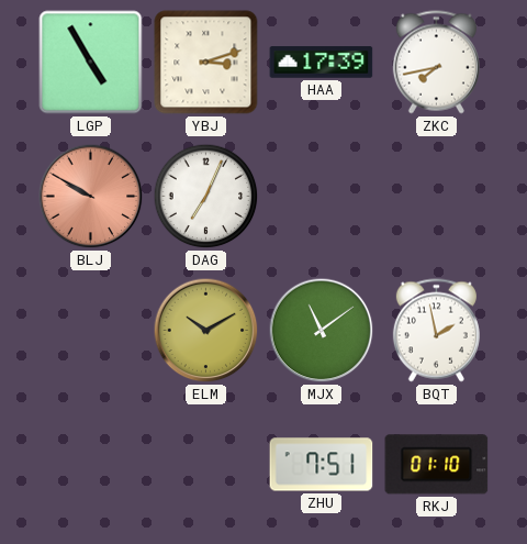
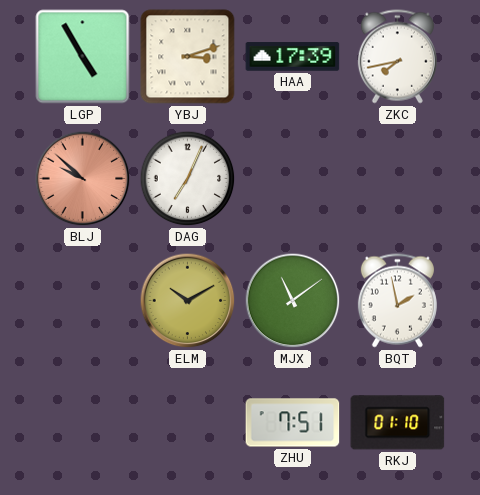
BLJ: 9:50 -> 9:52
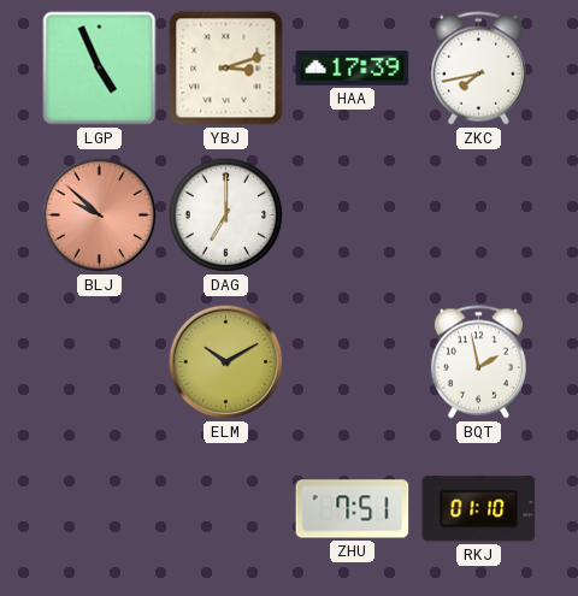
LGP: 4:55 -> 4:56
DAG: 7:04 -> 7:00
MJX: 11:09 -> none
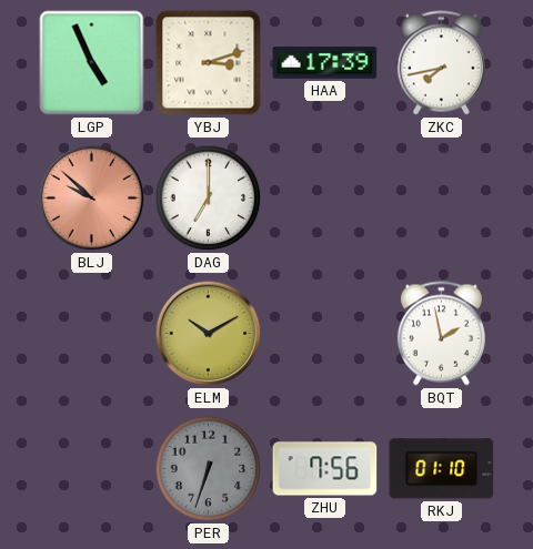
PER: none -> 6:33
ZHU: 7:51 -> 7:56
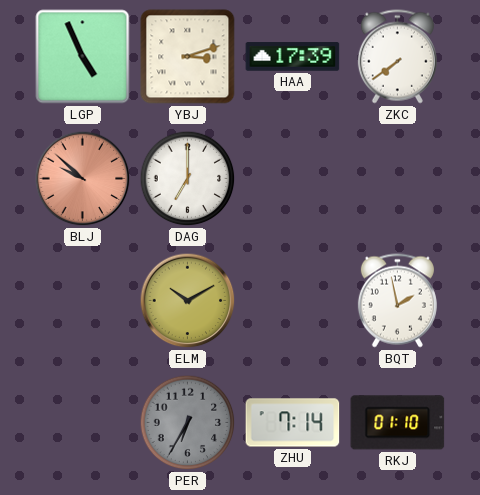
ZKC: 7:43 -> 7:39
PER: 6:33 -> 6:35
ZHU: 7:56 -> 7:14
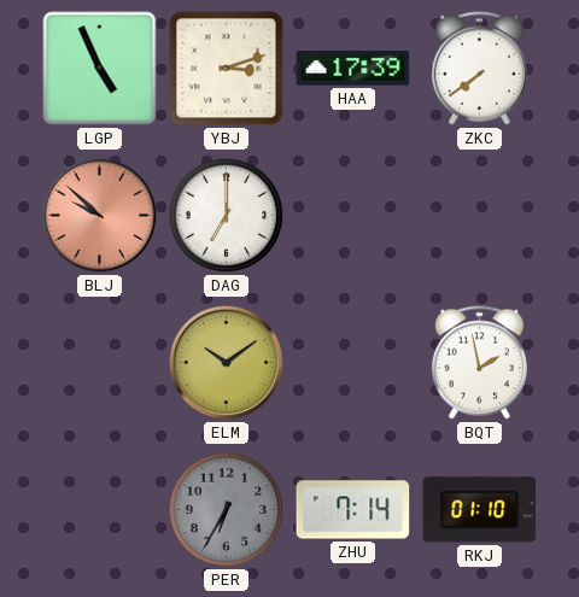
ELM: 10:10 -> 10:09
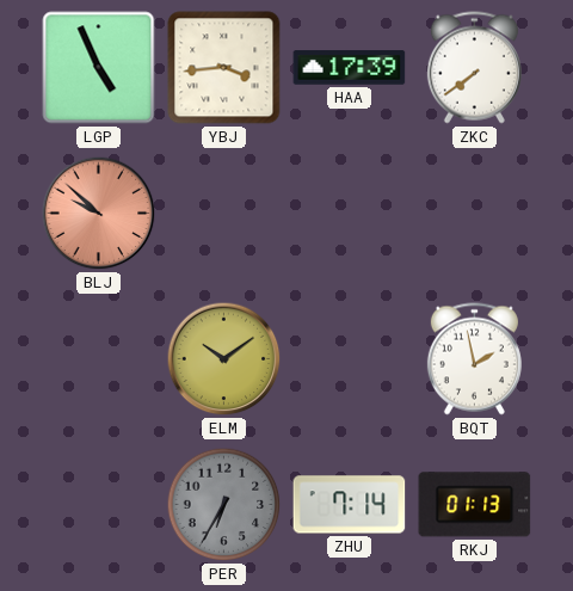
YBJ: 3:12 -> 3:44
DAG: 7:00 -> none
RKJ: 01:10 -> 01:13
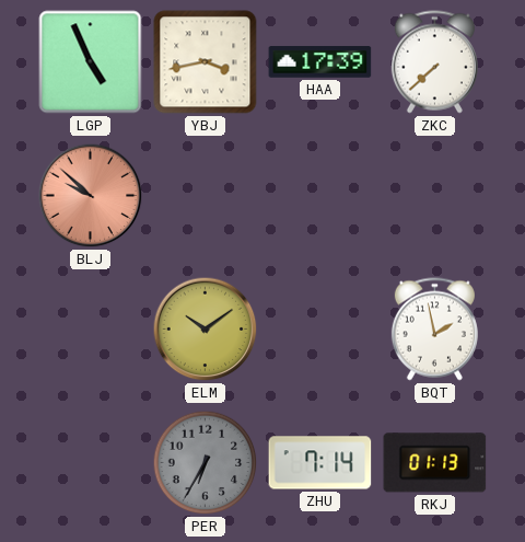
YBJ: 3:44 -> 3:43
ZKC: 7:39 -> 7:38
